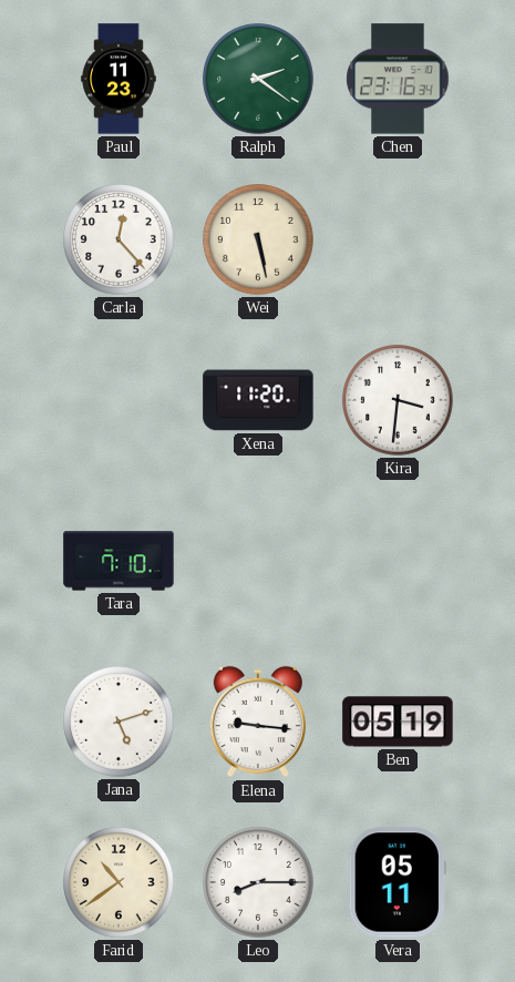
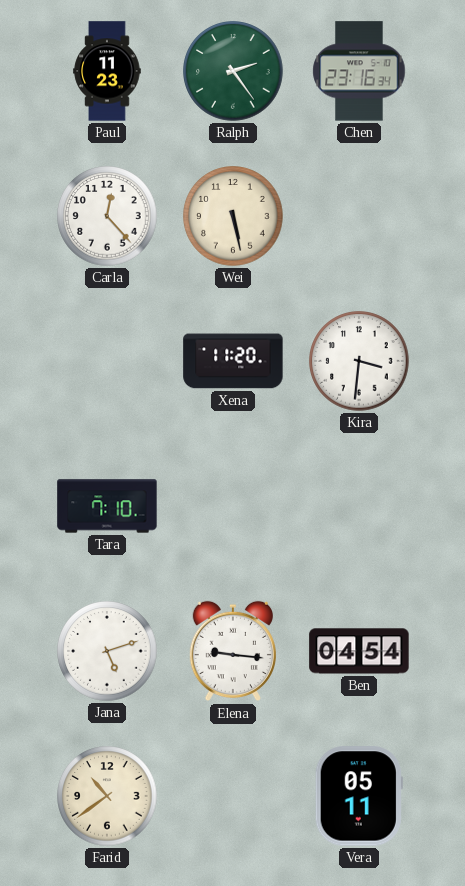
Ralph: 2:21 -> 2:24
Ben: 05:19 -> 04:54
Leo: 8:15 -> none
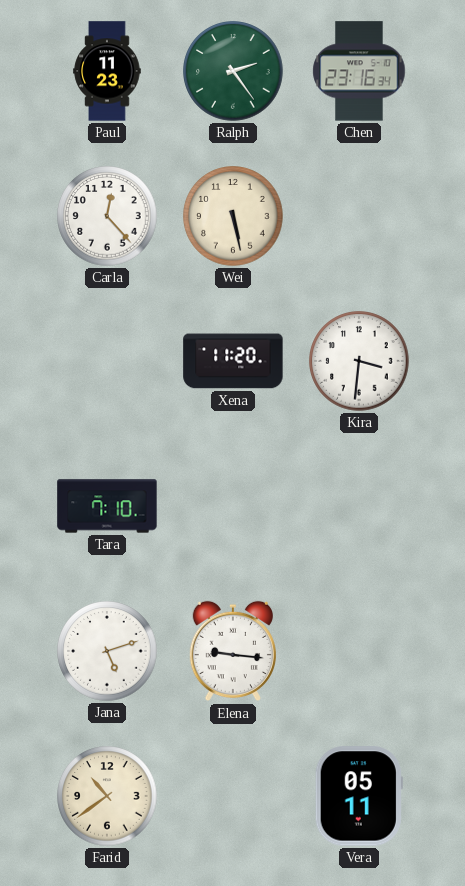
Ben: 04:54 -> none
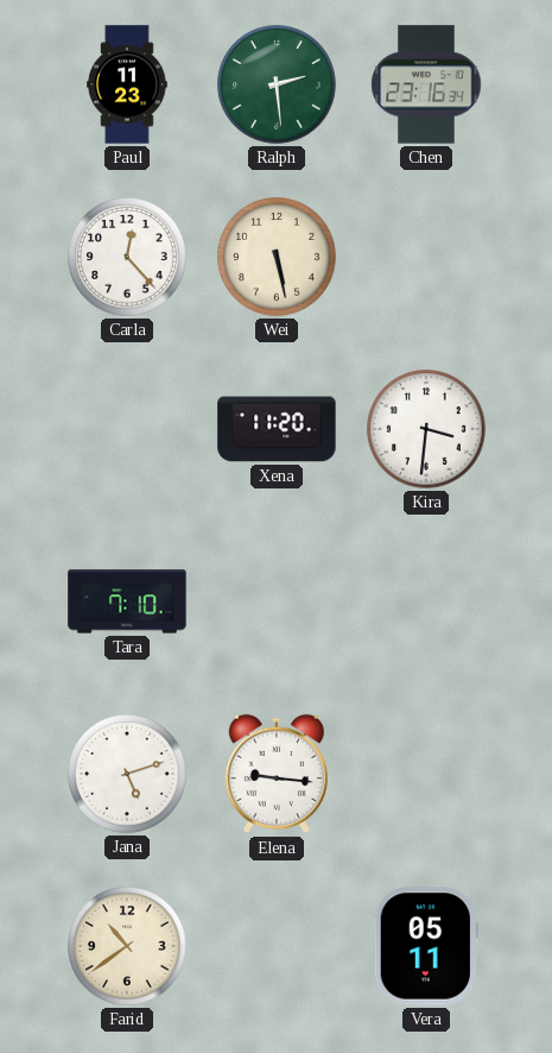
Ralph: 2:24 -> 2:29
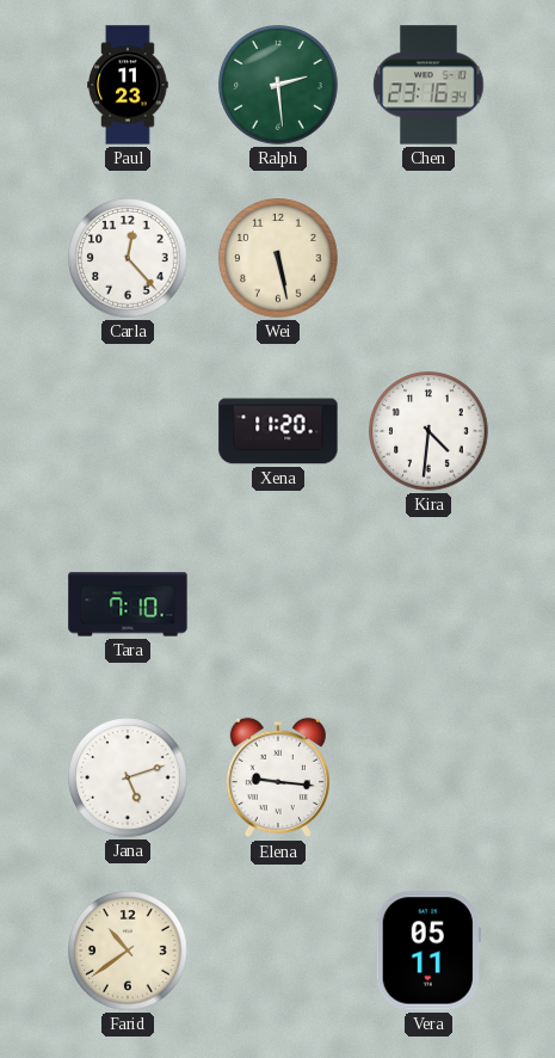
Kira: 3:31 -> 4:31
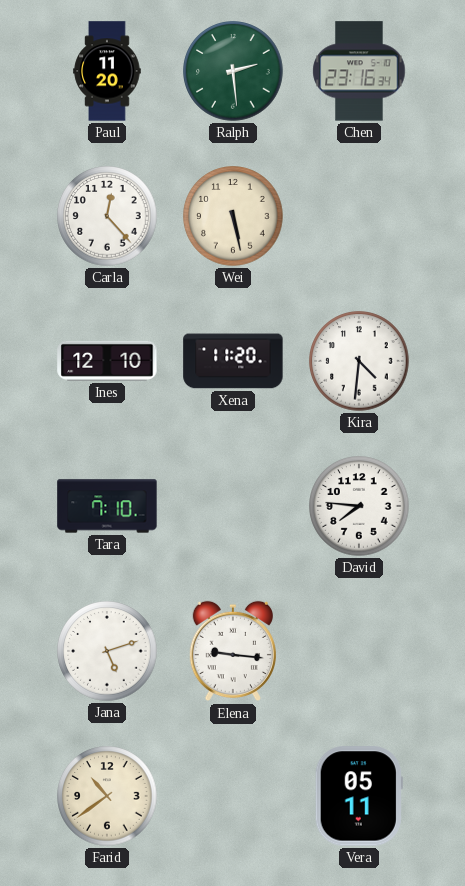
Paul: 11:23 -> 11:20
Ines: none -> 12:10
David: none -> 7:46
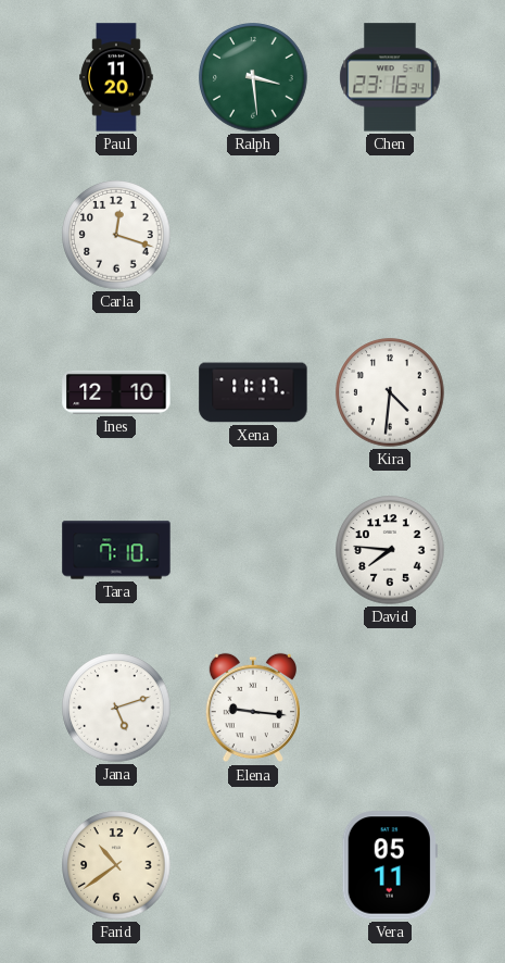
Ralph: 2:29 -> 3:29
Carla: 12:23 -> 12:18
Wei: 5:28 -> none
Xena: 11:20 -> 11:17
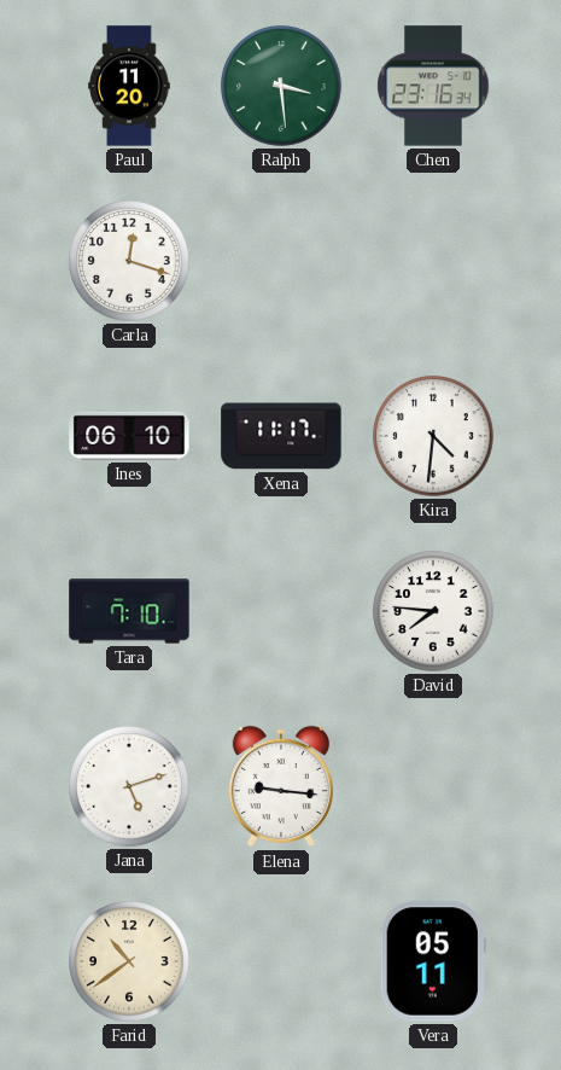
Ines: 12:10 -> 06:10
